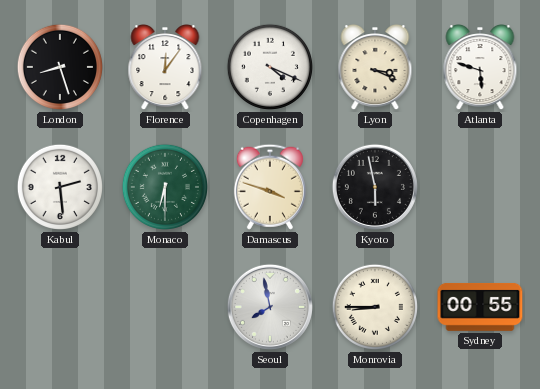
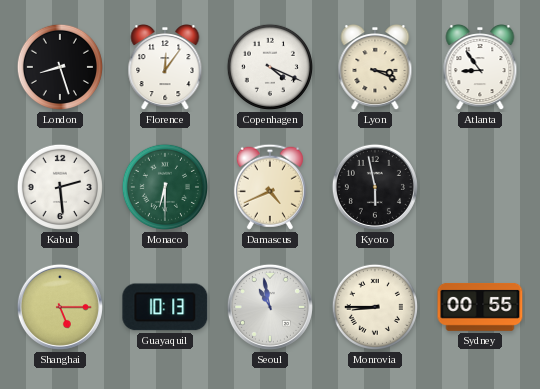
Atlanta: 5:48 -> 8:54
Damascus: 3:48 -> 4:41
Shanghai: none -> 5:15
Guayaquil: none -> 10:13
Seoul: 7:58 -> 10:58
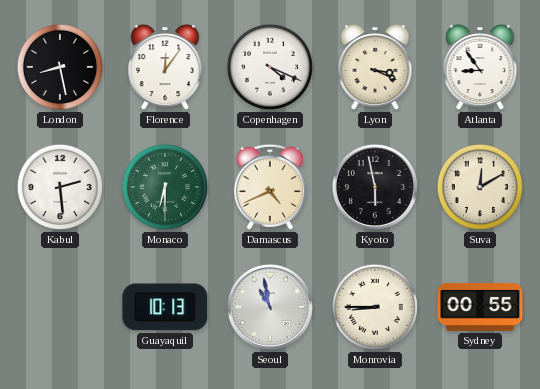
London: 8:27 -> 8:28
Suva: none -> 12:10
Shanghai: 5:15 -> none
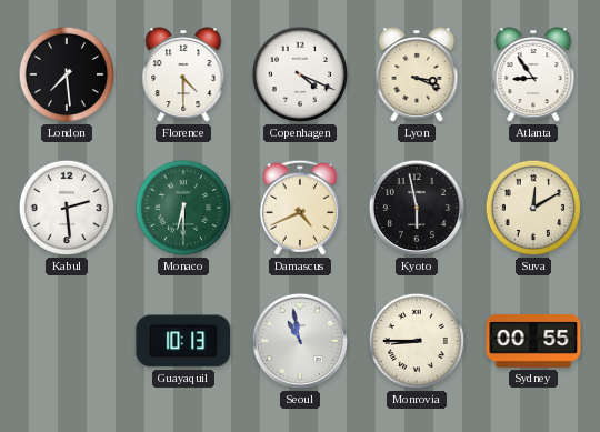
London: 8:28 -> 7:29
Florence: 12:06 -> 4:30
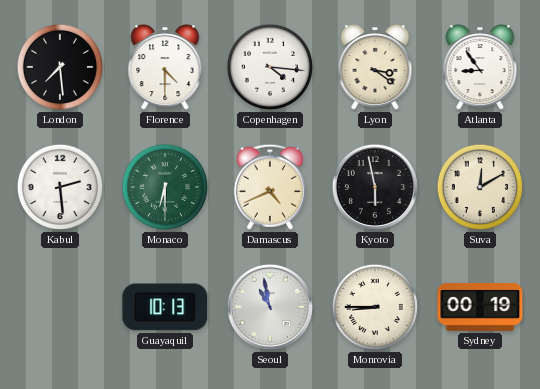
Copenhagen: 4:19 -> 4:16
Lyon: 3:19 -> 3:21
Sydney: 00:55 -> 00:19
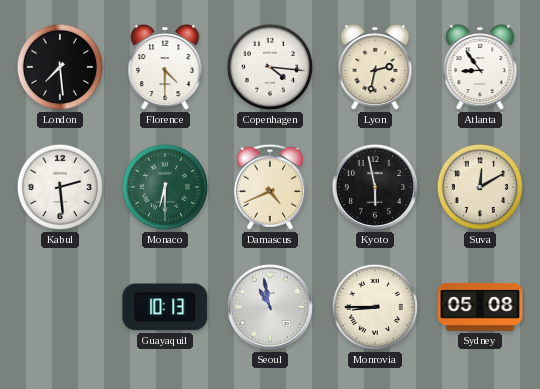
Lyon: 3:21 -> 2:32
Sydney: 00:19 -> 05:08
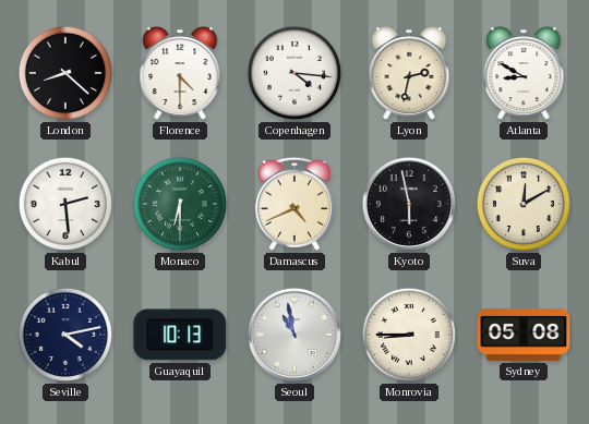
London: 7:29 -> 8:22
Atlanta: 8:54 -> 8:50
Seville: none -> 4:13
